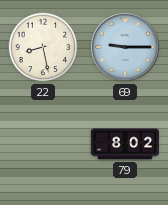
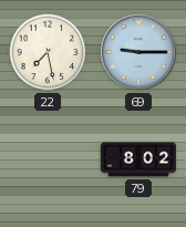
22: 8:28 -> 7:28
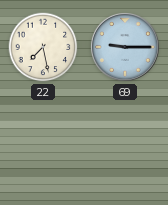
79: 8:02 -> none
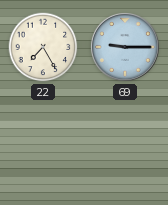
22: 7:28 -> 7:25
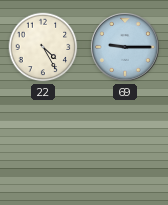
22: 7:25 -> 4:25
